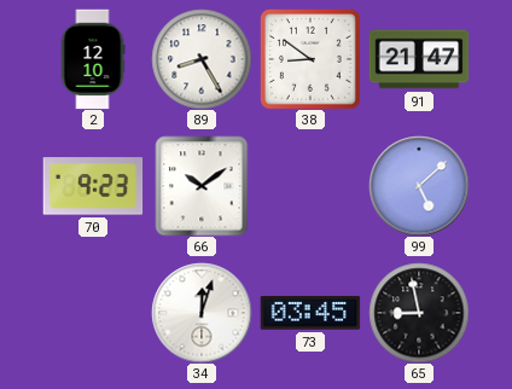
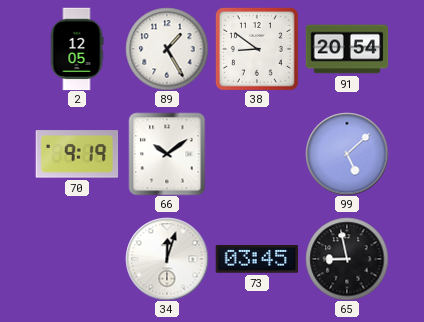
2: 12:10 -> 12:05
89: 8:25 -> 1:25
91: 21:47 -> 20:54
70: 9:23 -> 9:19
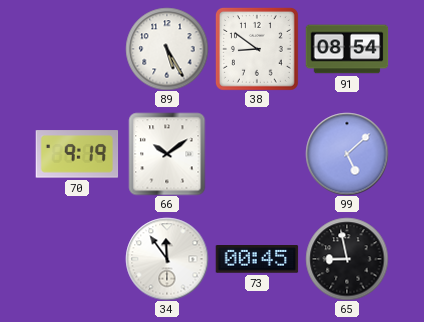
2: 12:05 -> none
89: 1:25 -> 5:25
91: 20:54 -> 08:54
34: 12:03 -> 11:54
73: 03:45 -> 00:45
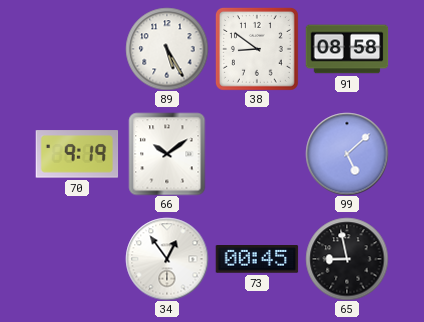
91: 08:54 -> 08:58
34: 11:54 -> 12:54
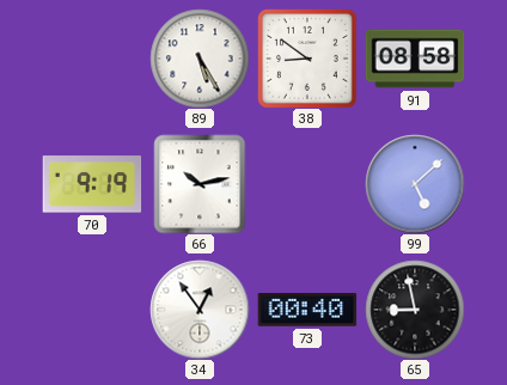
66: 10:09 -> 10:13
73: 00:45 -> 00:40
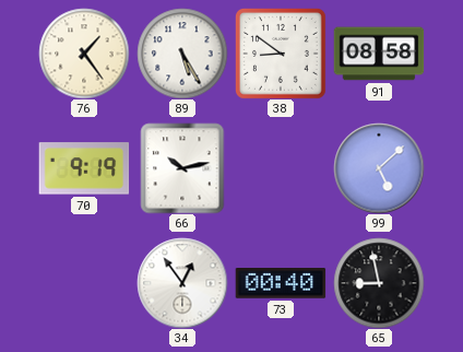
76: none -> 1:24
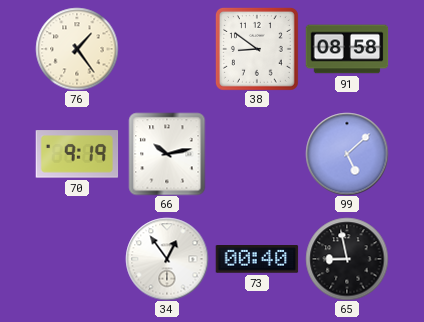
89: 5:25 -> none
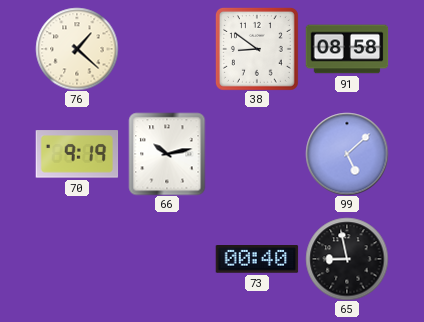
76: 1:24 -> 1:22
34: 12:54 -> none
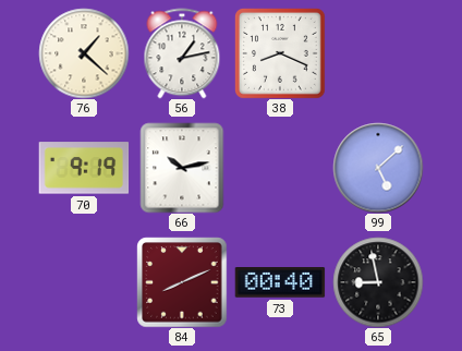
56: none -> 1:13
38: 8:51 -> 8:19
91: 08:58 -> none
84: none -> 8:11
